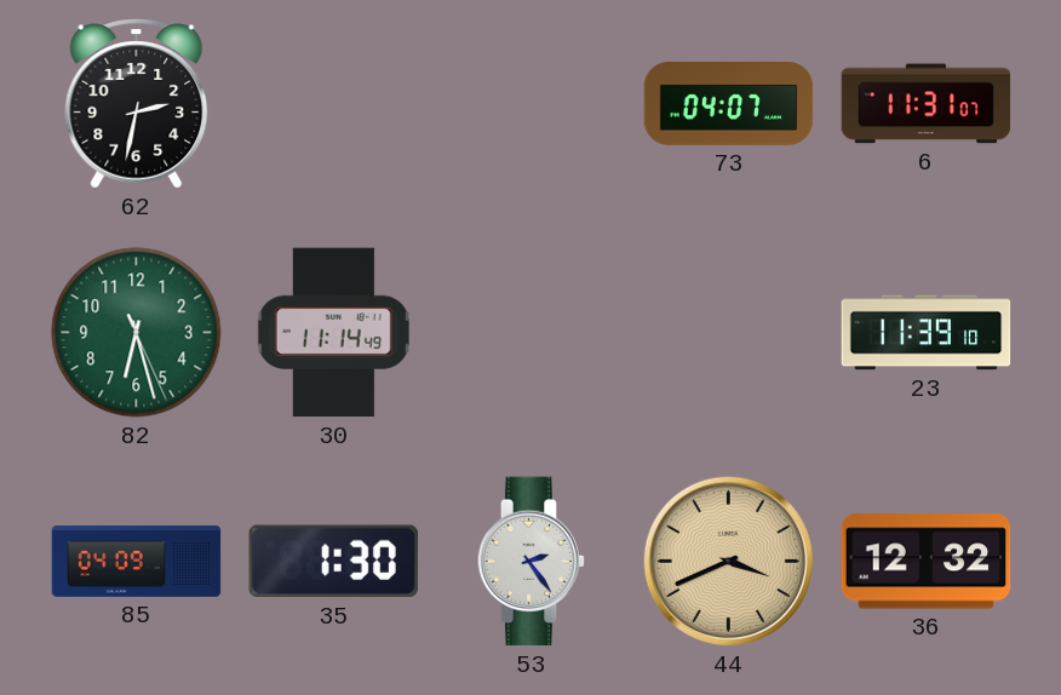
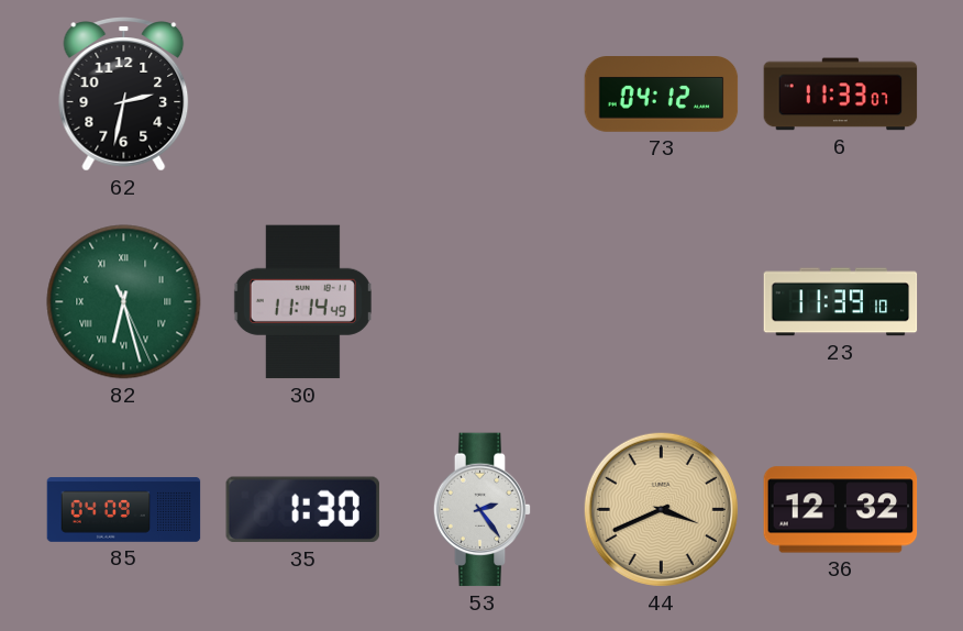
73: 04:07 -> 04:12
6: 11:31 -> 11:33
82 numerals: Arabic -> Roman
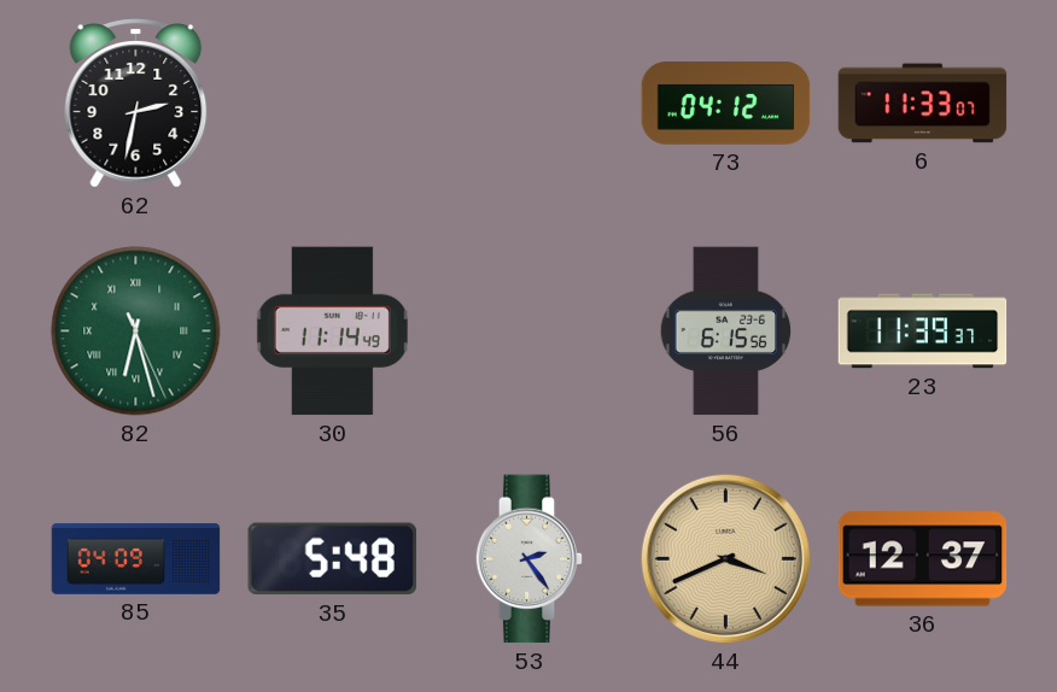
56: none -> 6:15
23: 11:39:10 -> 11:39:37
35: 1:30 -> 5:48
36: 12:32 -> 12:37
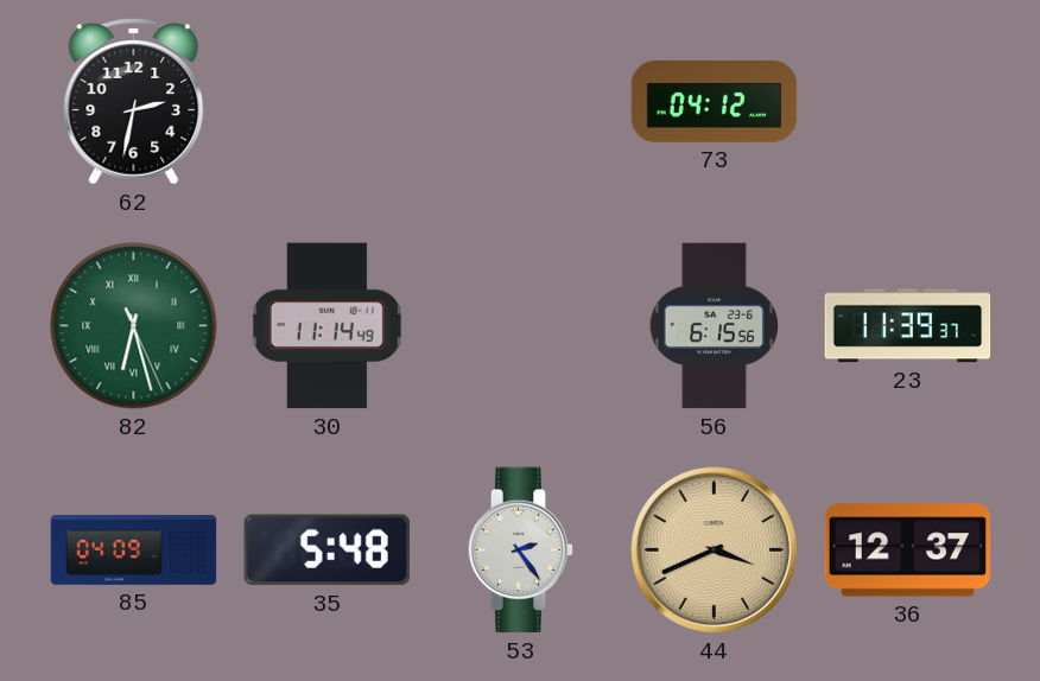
6: 11:33 -> none
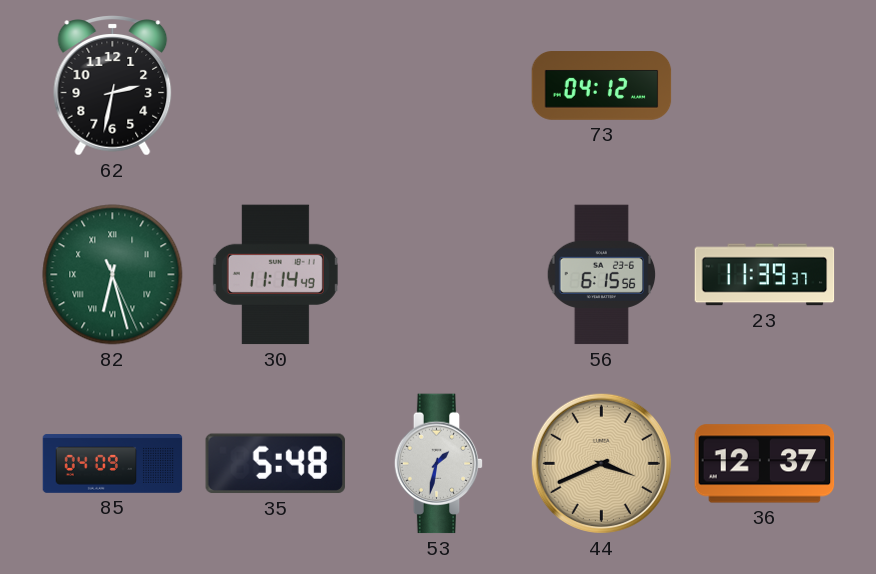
53: 2:24 -> 1:32
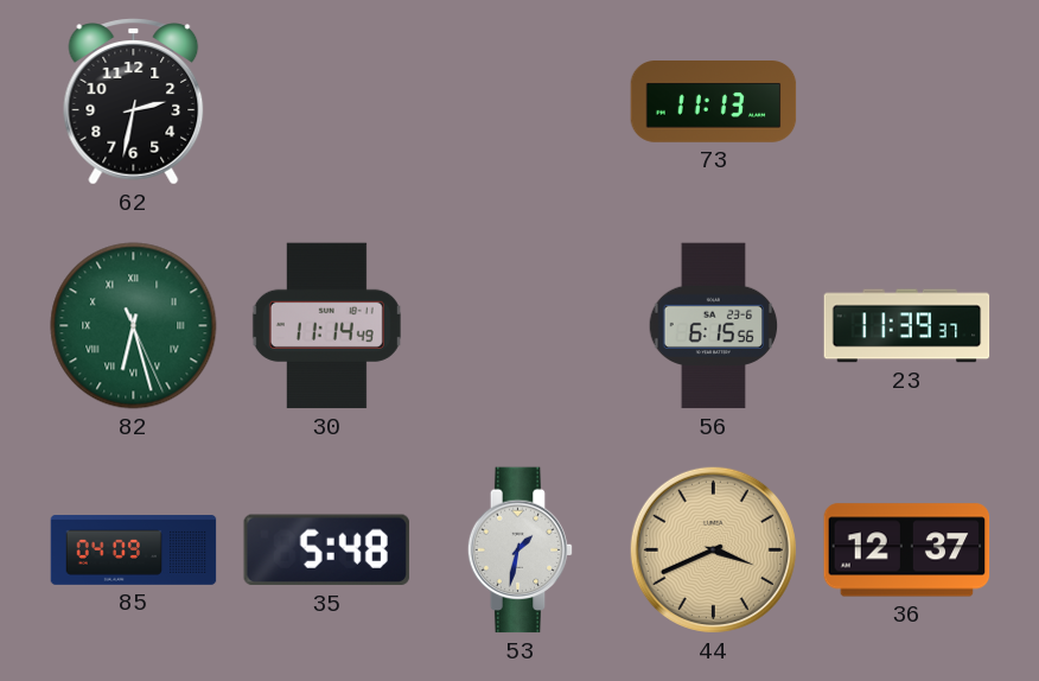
73: 04:12 -> 11:13
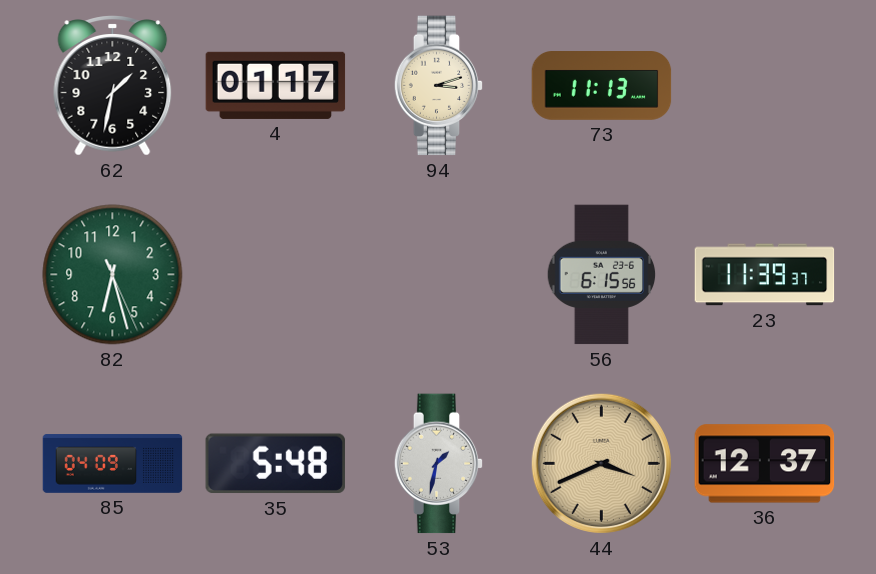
62: 2:32 -> 1:32
4: none -> 01:17
94: none -> 3:12
82 numerals: Roman -> Arabic
30: 11:14 -> none
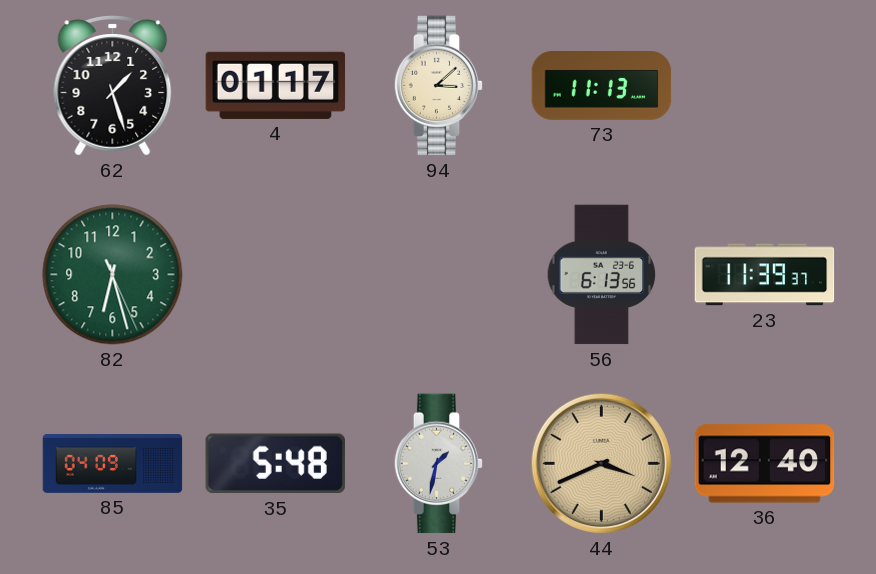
62: 1:32 -> 1:27
94: 3:12 -> 3:08
56: 6:15 -> 6:13
36: 12:37 -> 12:40
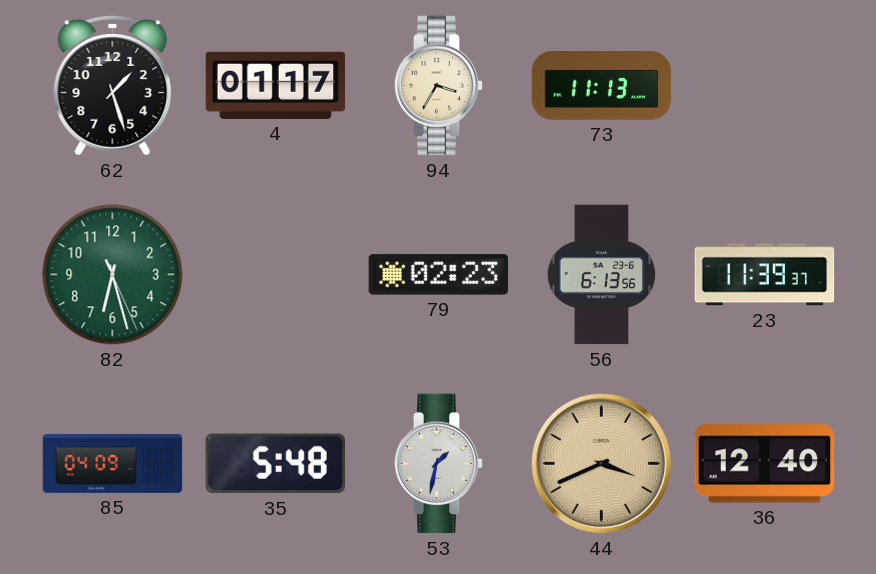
94: 3:08 -> 3:35
79: none -> 02:23
